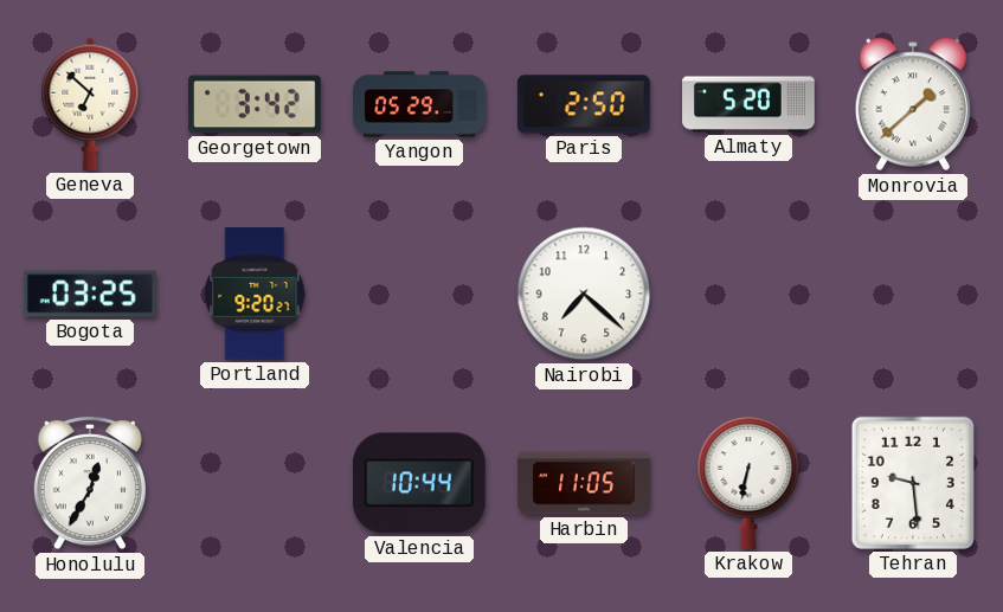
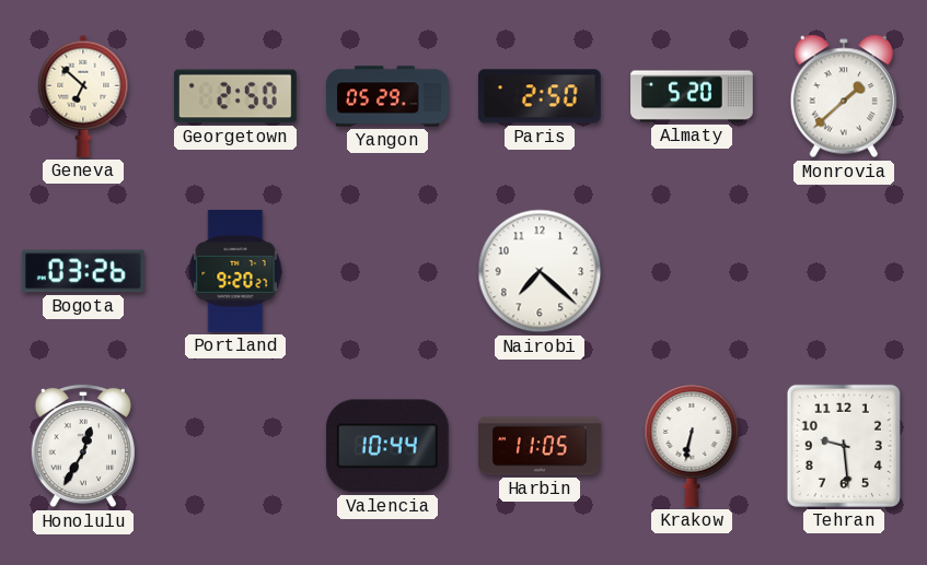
Georgetown: 3:42 -> 2:50
Bogota: 03:25 -> 03:26
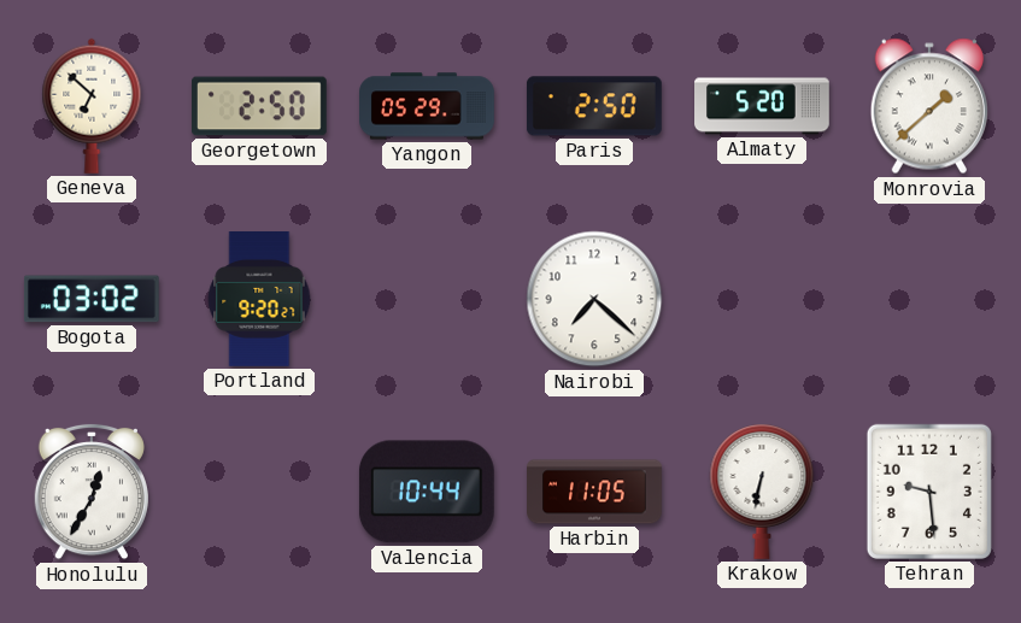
Bogota: 03:26 -> 03:02
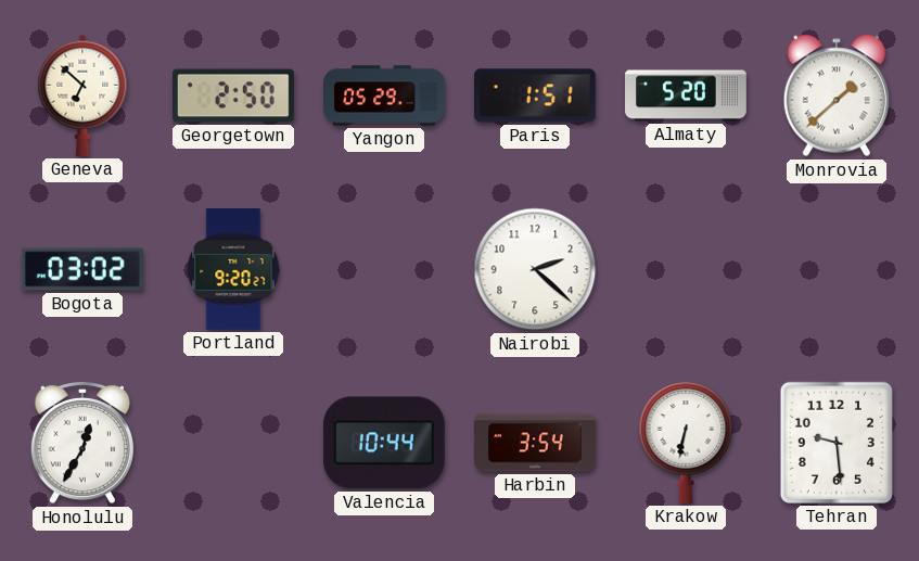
Paris: 2:50 -> 1:51
Nairobi: 7:22 -> 2:22
Harbin: 11:05 -> 3:54
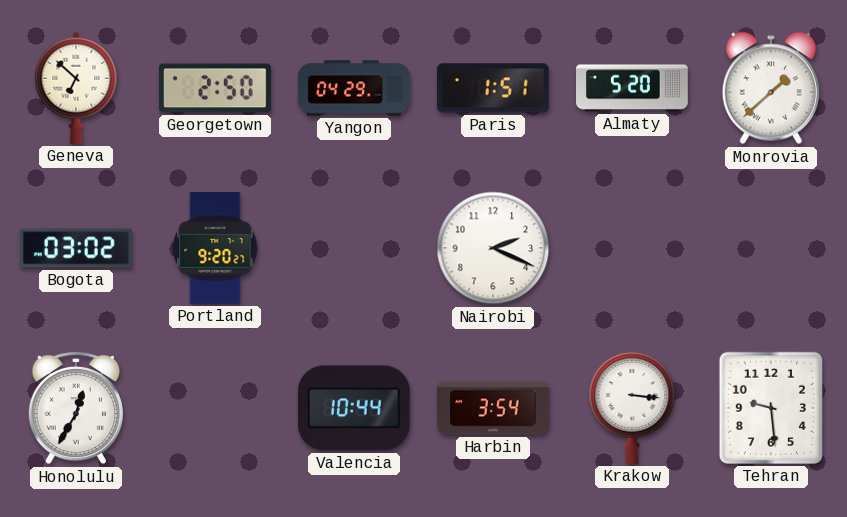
Yangon: 05:29 -> 04:29
Nairobi: 2:22 -> 2:19
Krakow: 6:32 -> 3:16
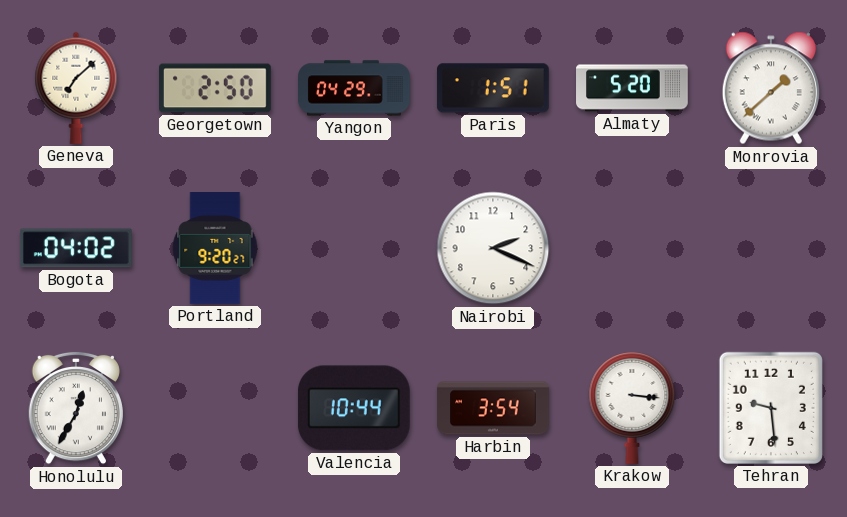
Geneva: 6:52 -> 7:08
Bogota: 03:02 -> 04:02
